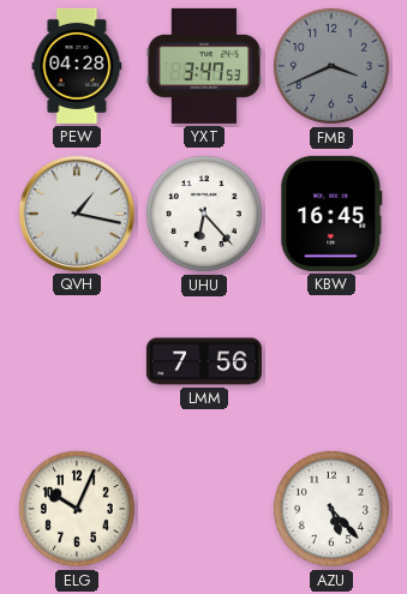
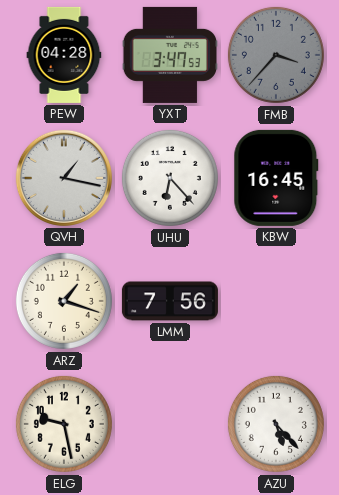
FMB: 3:41 -> 3:37
ARZ: none -> 1:18
ELG: 10:04 -> 9:28
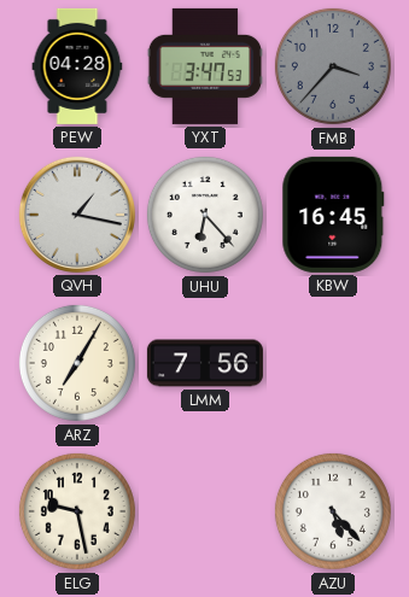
ARZ: 1:18 -> 7:05
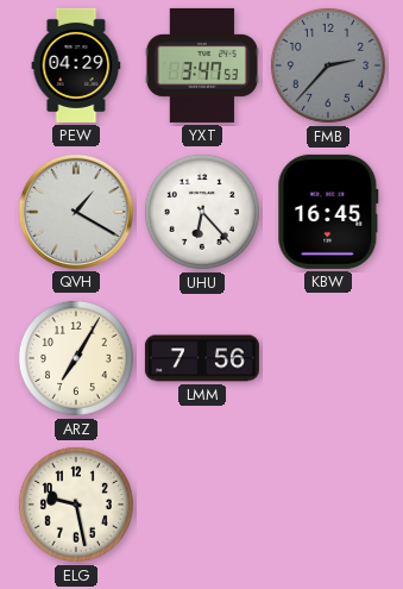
PEW: 04:28 -> 04:29
FMB: 3:37 -> 2:37
QVH: 1:17 -> 1:20
AZU: 5:23 -> none
